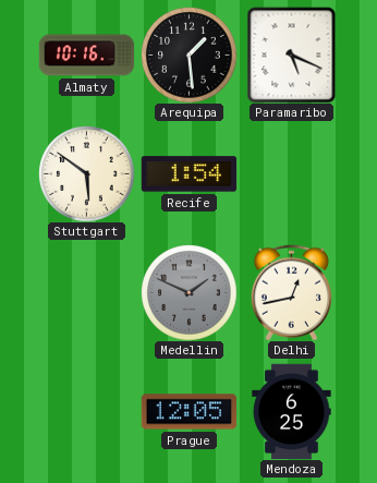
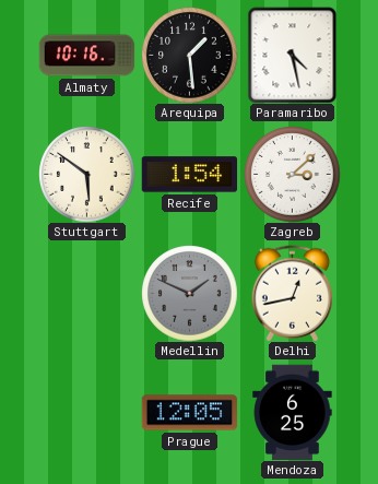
Paramaribo: 5:19 -> 4:28
Zagreb: none -> 3:08
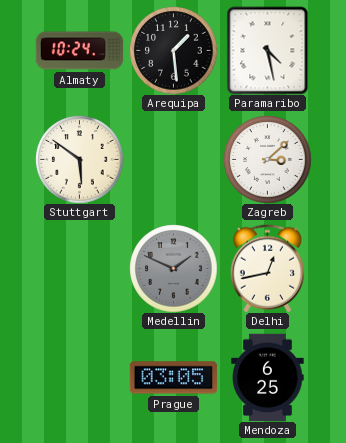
Almaty: 10:16 -> 10:24
Recife: 1:54 -> none
Prague: 12:05 -> 03:05
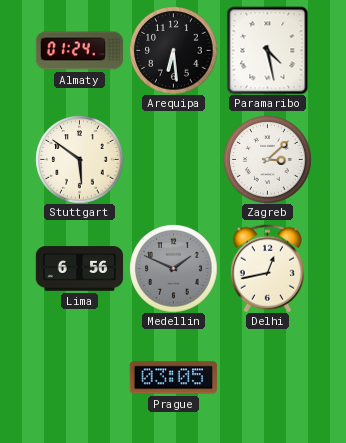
Almaty: 10:24 -> 01:24
Arequipa: 1:29 -> 6:29
Lima: none -> 6:56
Mendoza: 6:25 -> none
